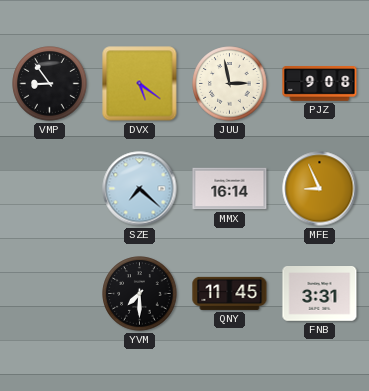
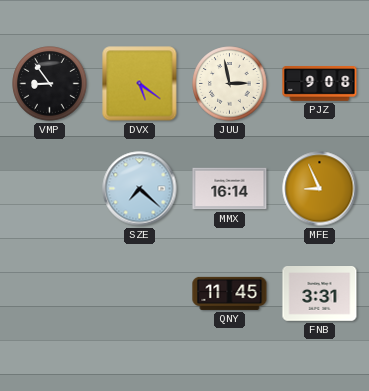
YVM: 7:30 -> none
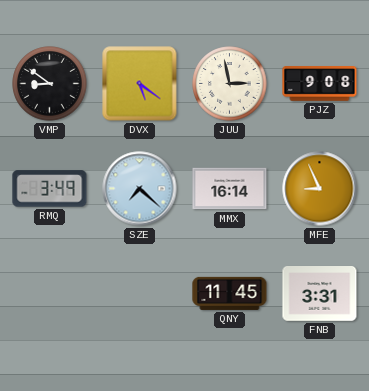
VMP: 8:54 -> 8:51
RMQ: none -> 3:49
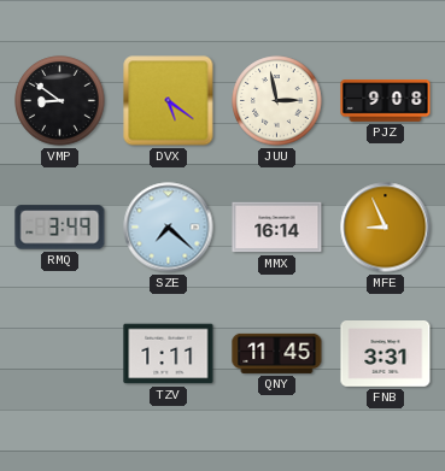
TZV: none -> 1:11
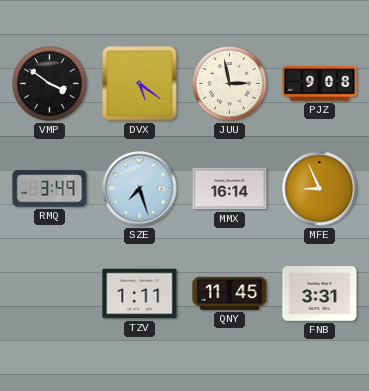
VMP: 8:51 -> 3:51
SZE: 7:22 -> 7:27
